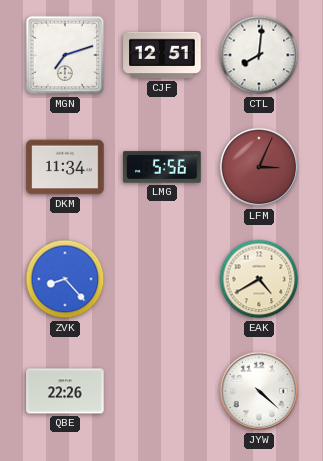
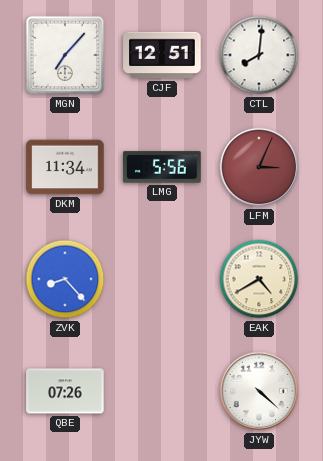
MGN: 7:12 -> 7:07
QBE: 22:26 -> 07:26
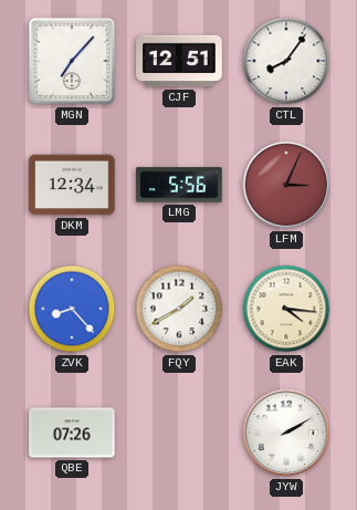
CTL: 8:01 -> 8:06
DKM: 11:34 -> 12:34
FQY: none -> 1:40
EAK: 4:40 -> 4:16
JYW: 4:22 -> 2:10
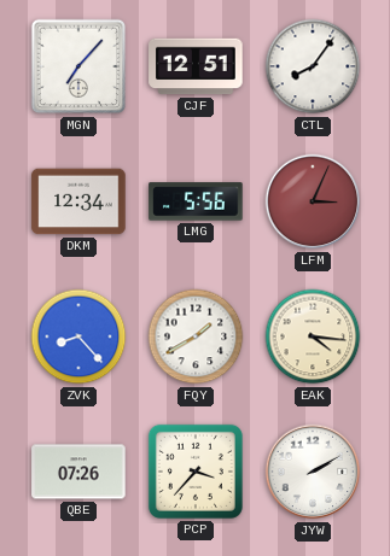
PCP: none -> 3:37
